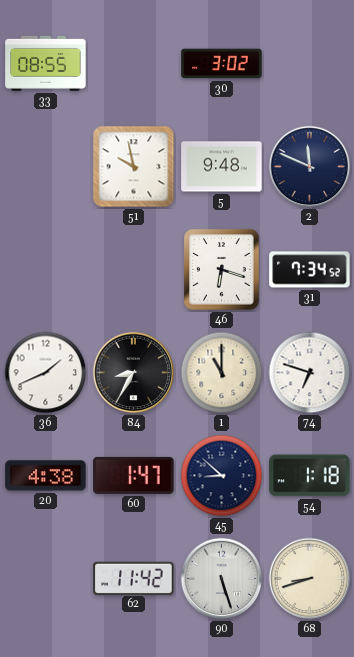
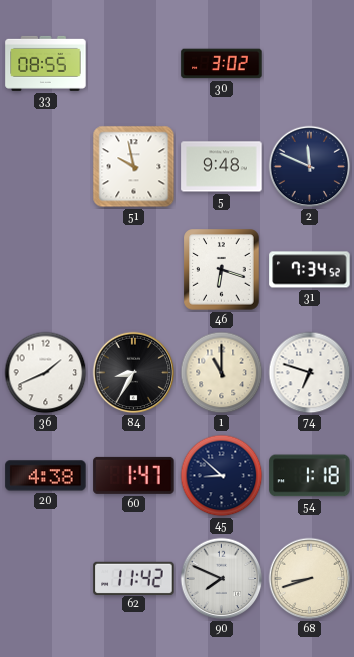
90: 5:27 -> 7:49
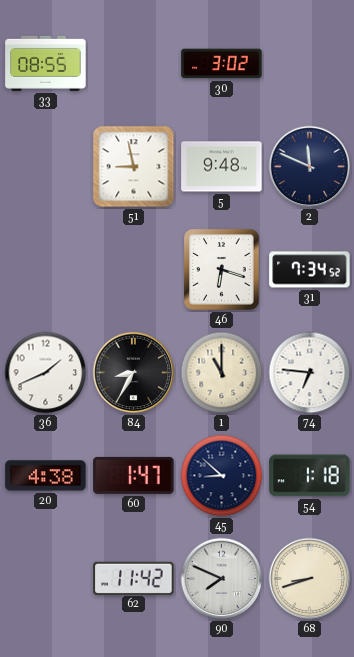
51: 9:58 -> 8:58
74: 6:48 -> 6:46
